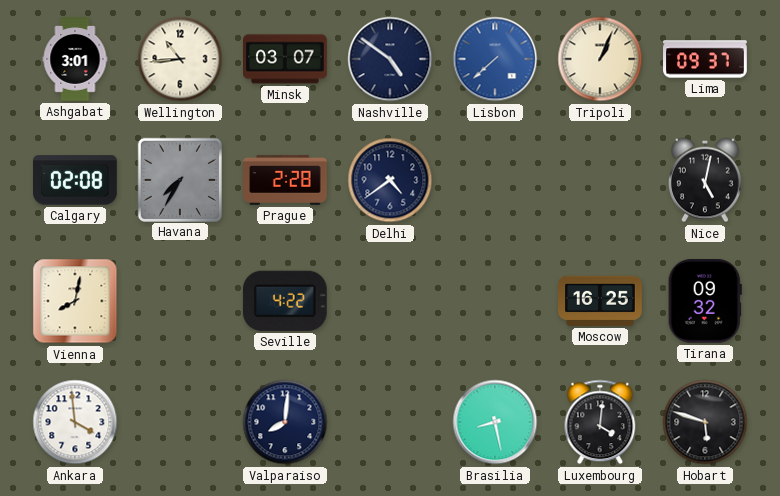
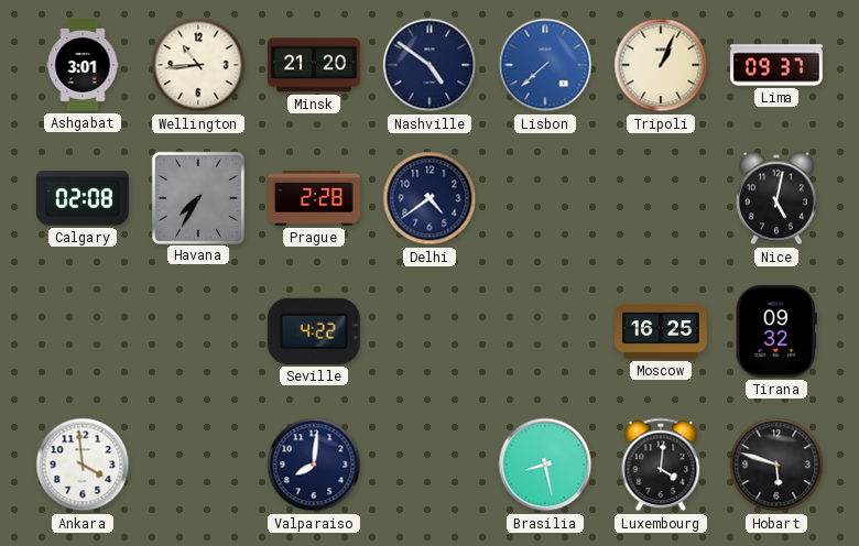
Minsk: 03:07 -> 21:20
Vienna: 8:02 -> none
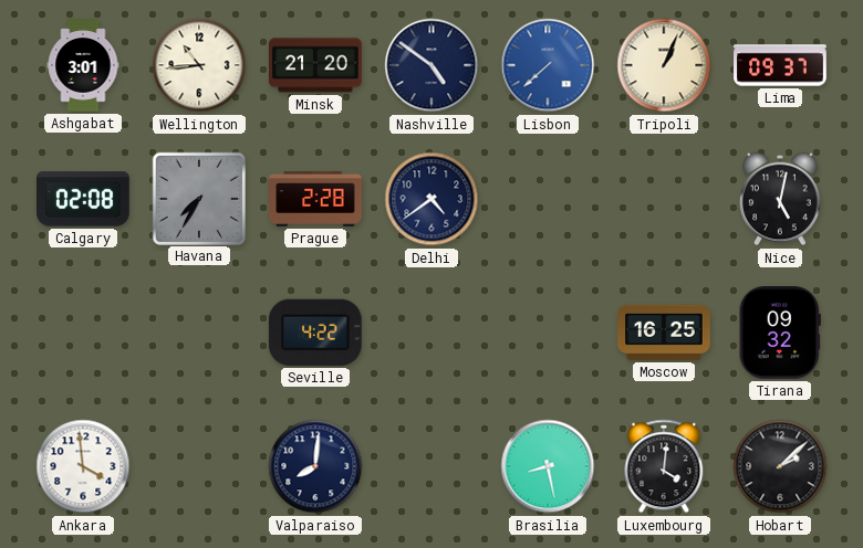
Hobart: 5:48 -> 2:08
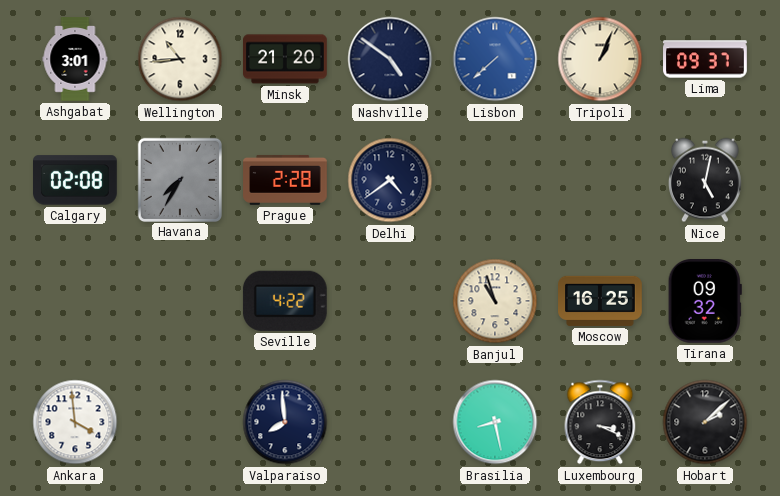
Banjul: none -> 10:57
Valparaiso: 8:01 -> 7:59
Luxembourg: 4:01 -> 3:19
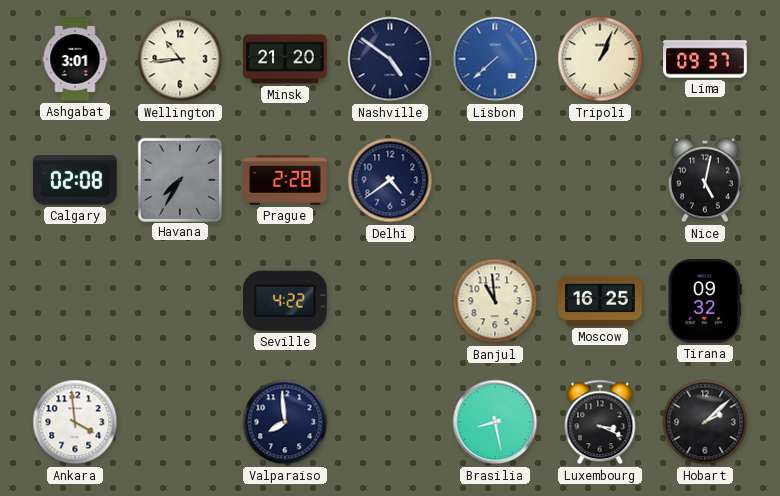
Banjul: 10:57 -> 10:59
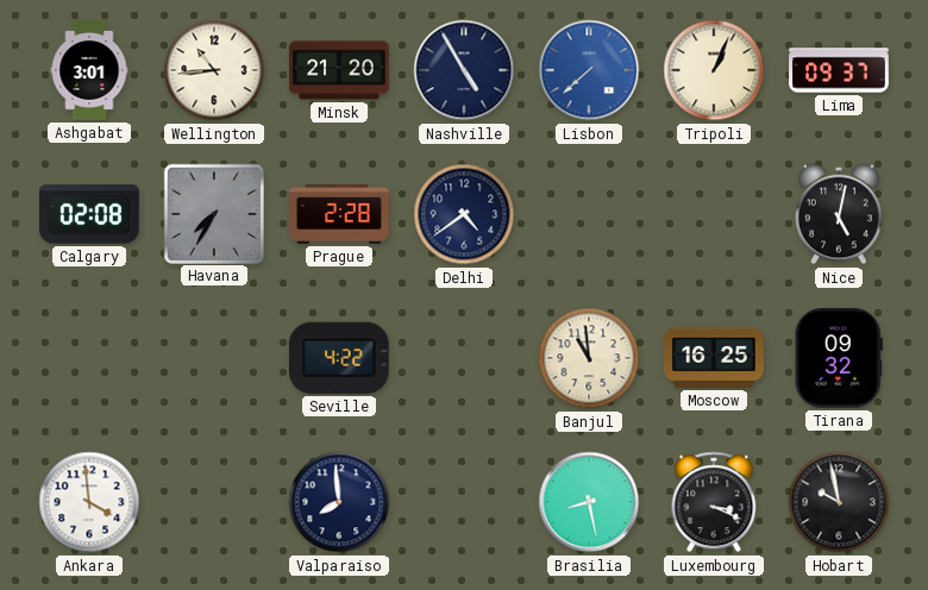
Nashville: 4:51 -> 4:55
Hobart: 2:08 -> 9:58
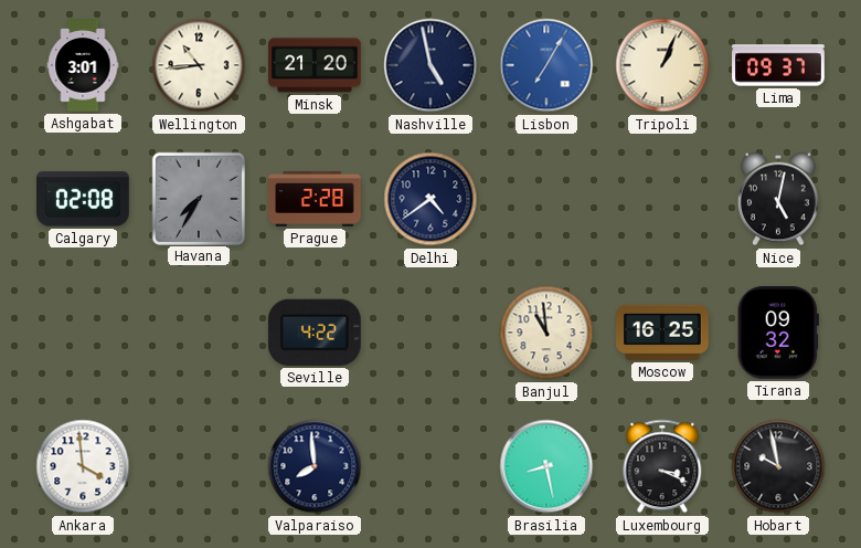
Nashville: 4:55 -> 4:58
Lisbon: 7:38 -> 7:05
